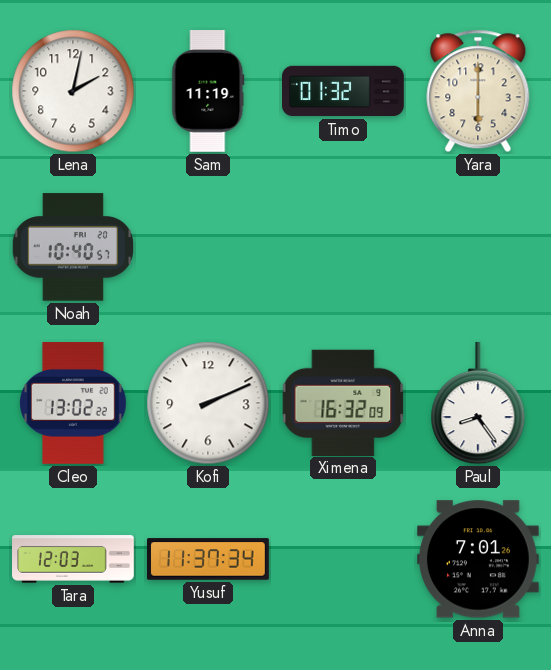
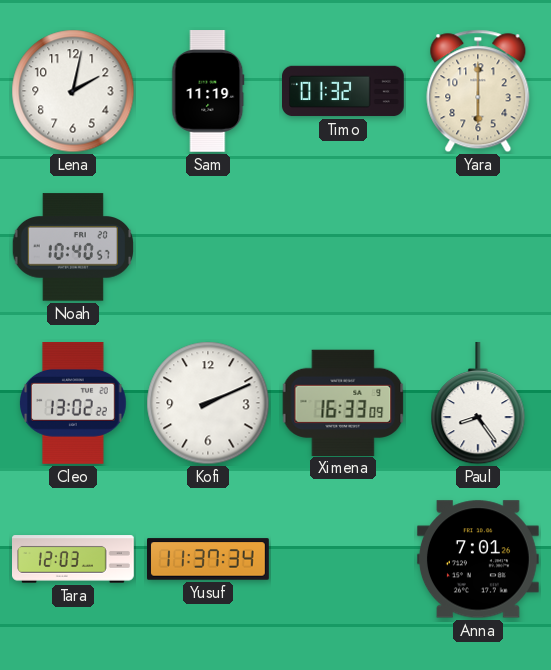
Ximena: 16:32 -> 16:33
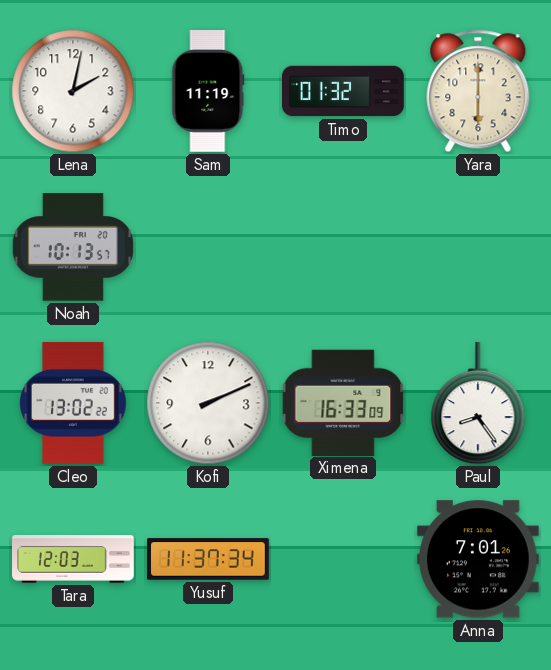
Noah: 10:40 -> 10:13
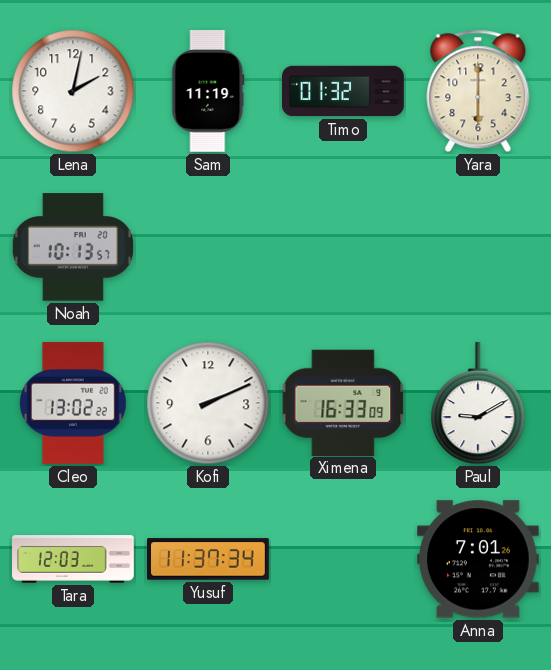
Paul: 8:24 -> 9:10
